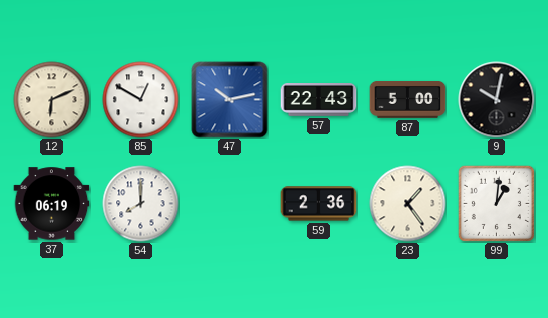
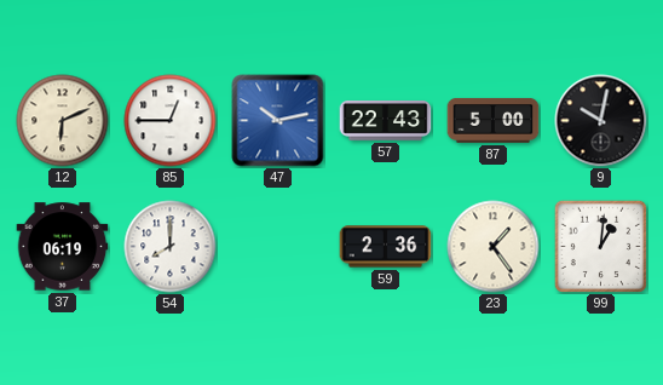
85: 12:50 -> 12:45
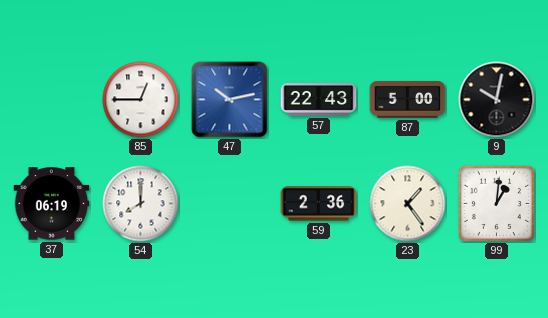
12: 6:11 -> none
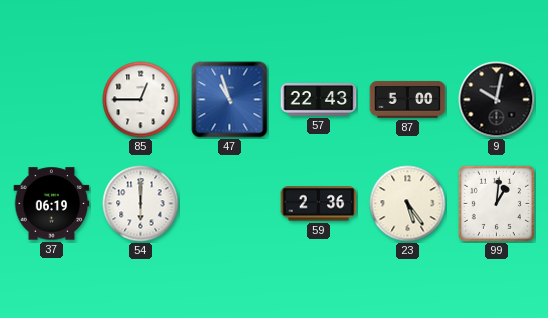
47: 10:13 -> 10:57
54: 8:00 -> 6:00
23: 1:24 -> 5:24
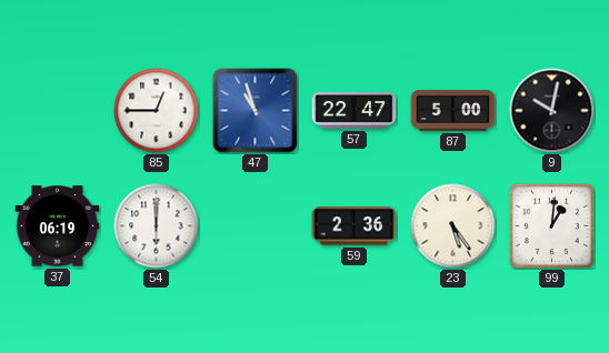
57: 22:43 -> 22:47
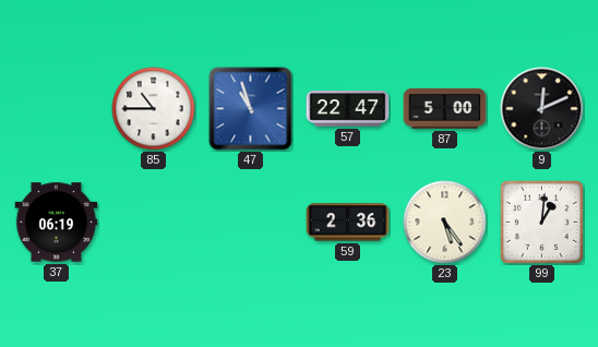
85: 12:45 -> 10:45
9: 10:02 -> 12:11
54: 6:00 -> none
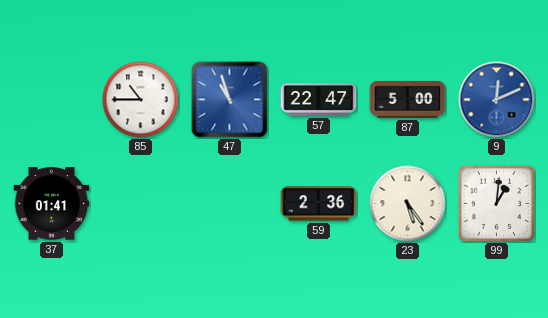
9 dial: black -> blue
37: 06:19 -> 01:41
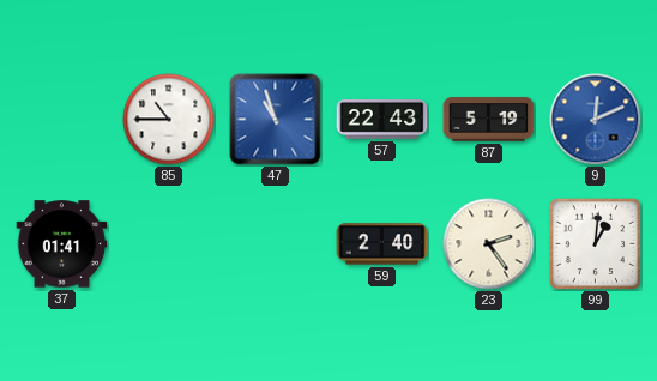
57: 22:47 -> 22:43
87: 5:00 -> 5:19
59: 2:36 -> 2:40
23: 5:24 -> 2:24
